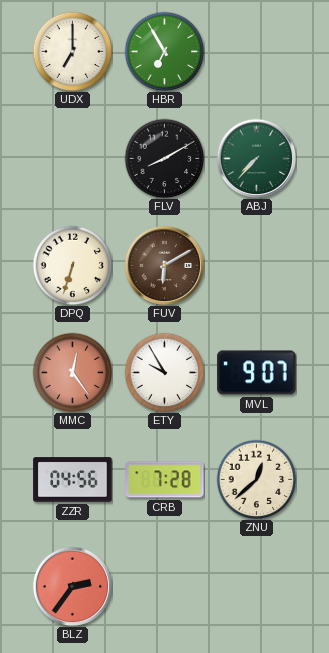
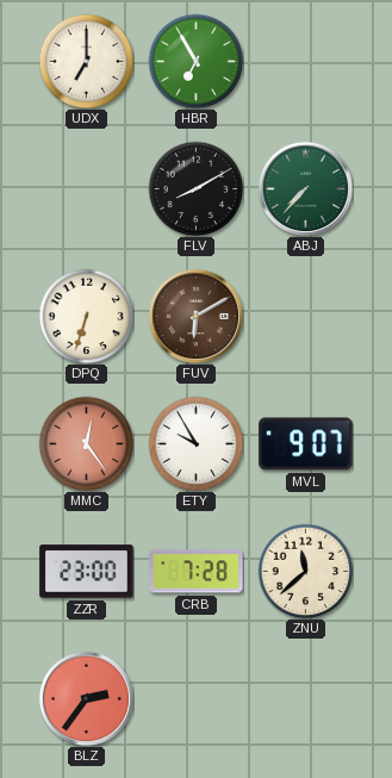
ZZR: 04:56 -> 23:00
ZNU: 12:38 -> 11:38
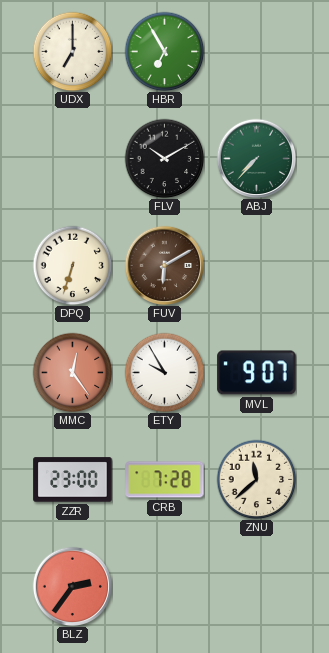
FLV: 8:10 -> 10:10
